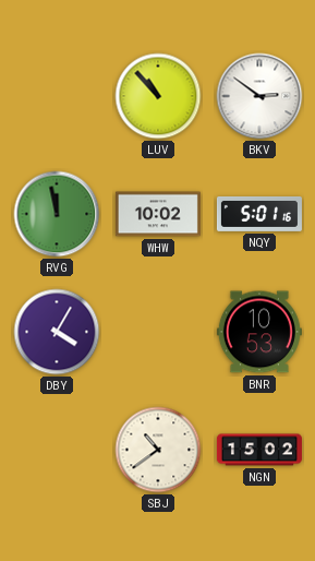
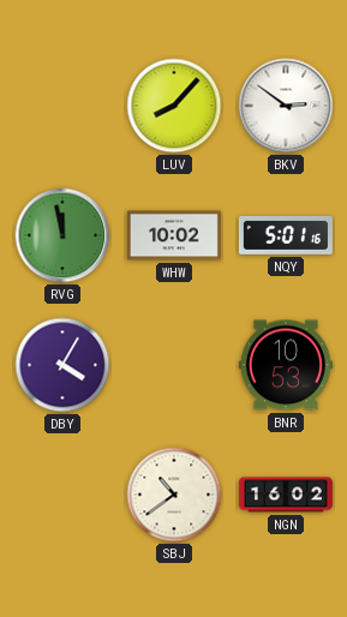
LUV: 10:53 -> 8:07
NGN: 15:02 -> 16:02
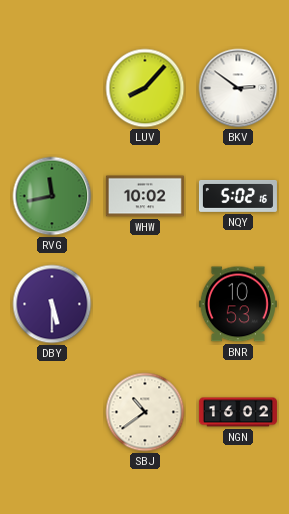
RVG: 11:58 -> 11:43
NQY: 5:01 -> 5:02
DBY: 4:05 -> 5:30
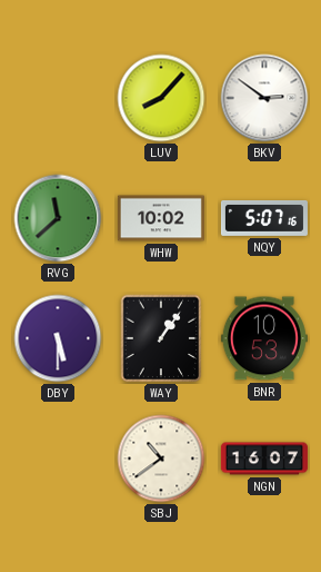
RVG: 11:43 -> 11:38
NQY: 5:02 -> 5:07
WAY: none -> 1:06
NGN: 16:02 -> 16:07
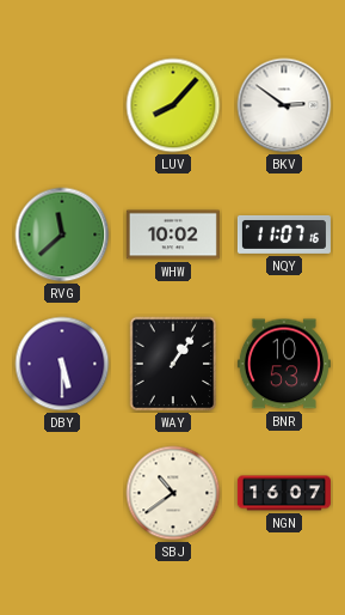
NQY: 5:07 -> 11:07
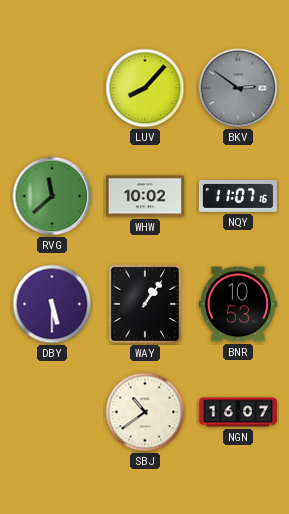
BKV dial: white -> grey
